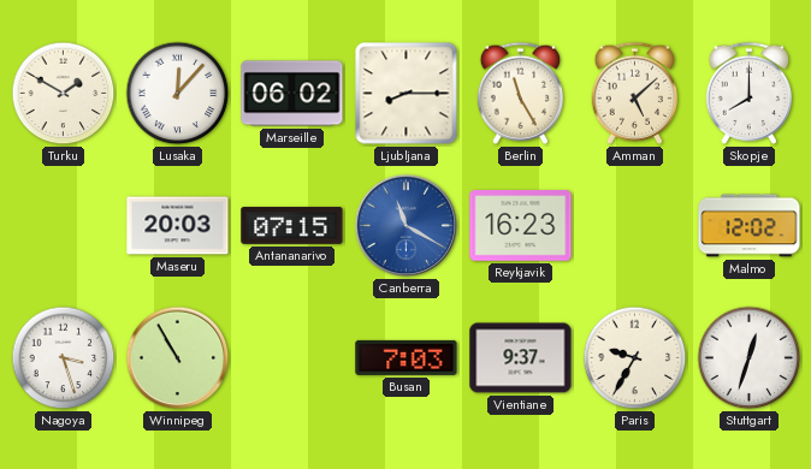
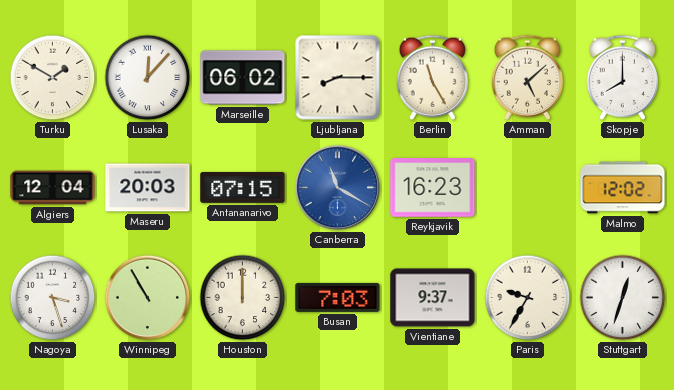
Algiers: none -> 12:04
Houston: none -> 12:00
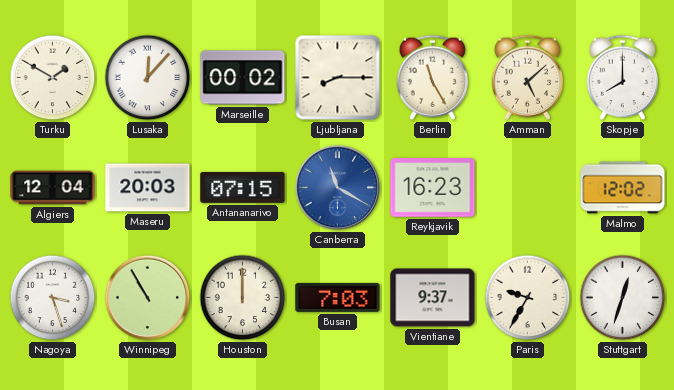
Marseille: 06:02 -> 00:02
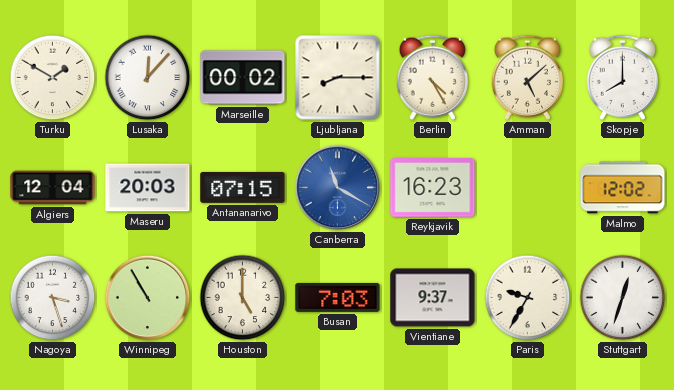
Berlin: 11:25 -> 4:25
Houston: 12:00 -> 5:00
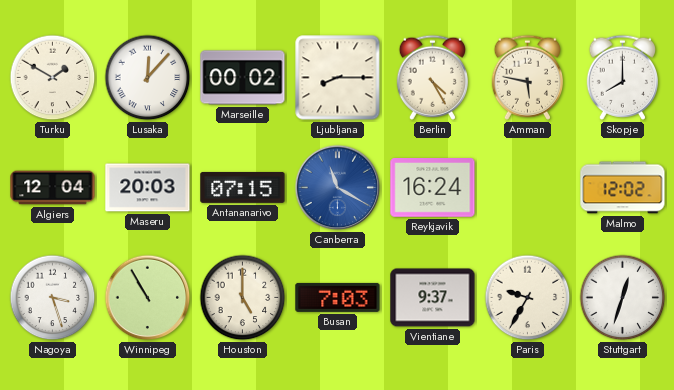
Amman: 5:08 -> 5:47
Reykjavik: 16:23 -> 16:24
